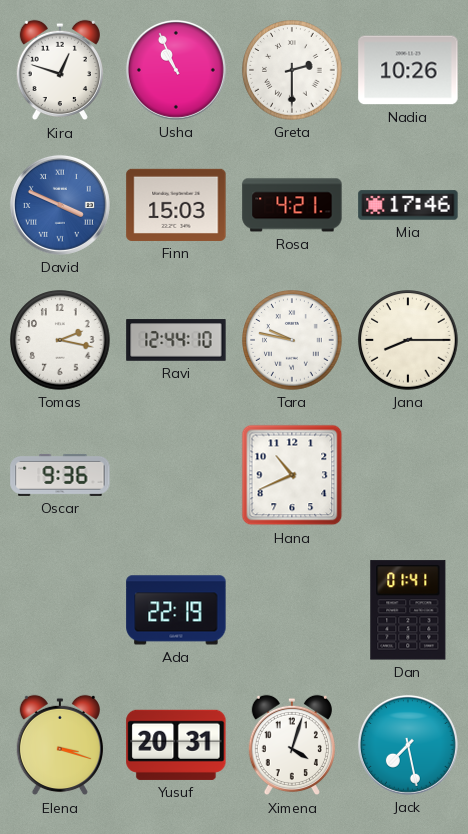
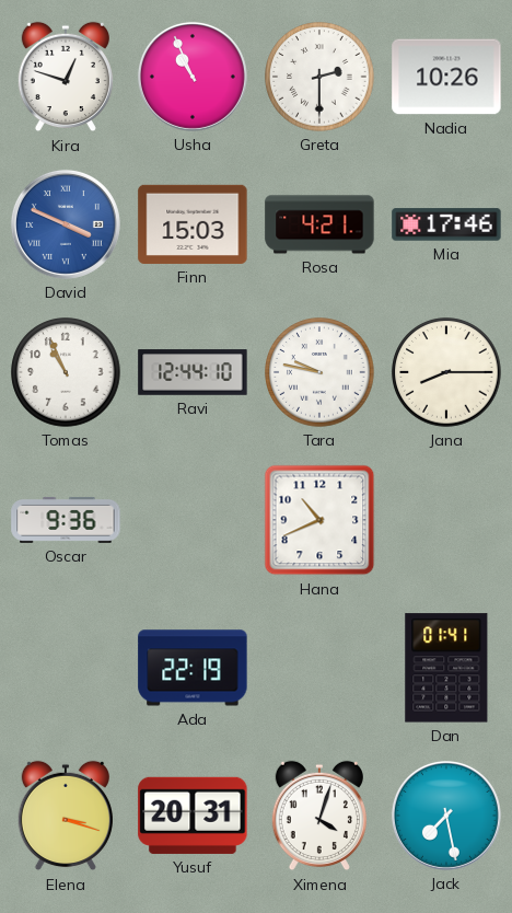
Tomas: 2:17 -> 10:56
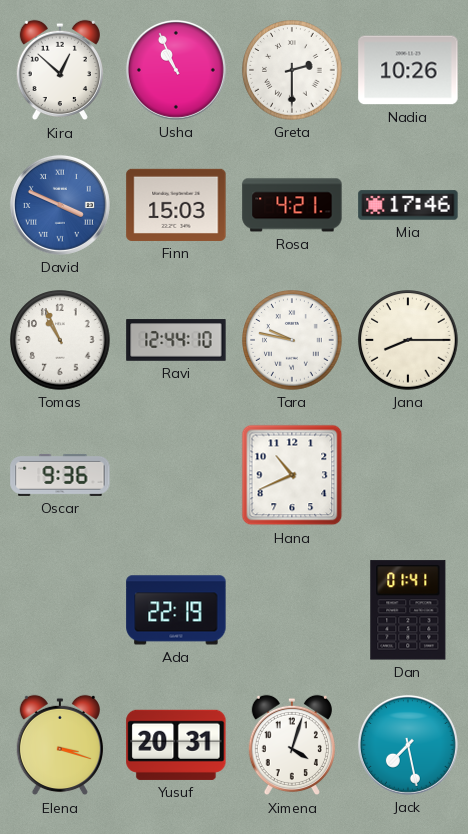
Kira: 12:48 -> 12:52
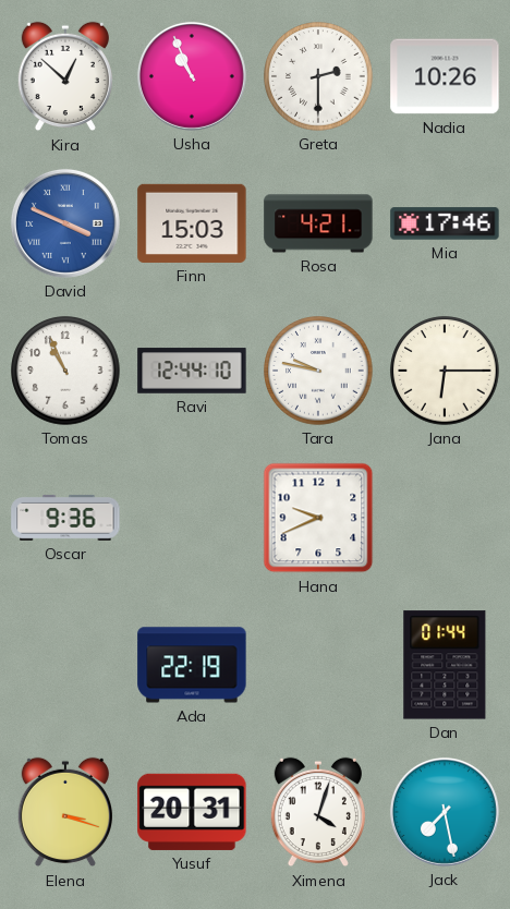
Jana: 8:15 -> 6:15
Hana: 10:41 -> 9:41
Dan: 01:41 -> 01:44
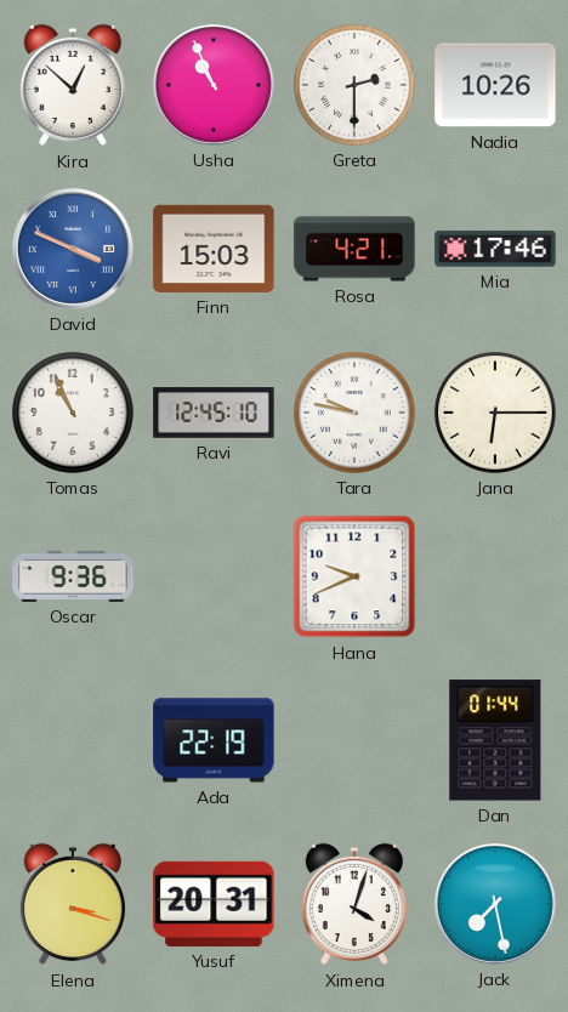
Ravi: 12:44 -> 12:45
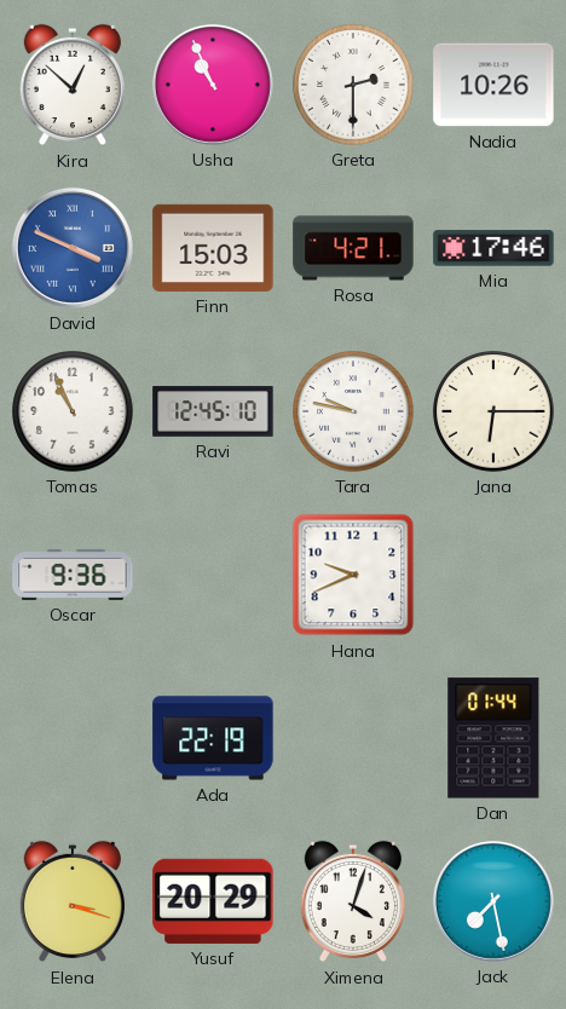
Yusuf: 20:31 -> 20:29
